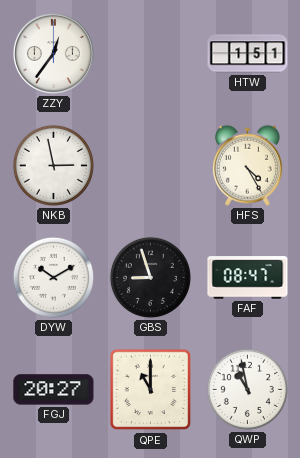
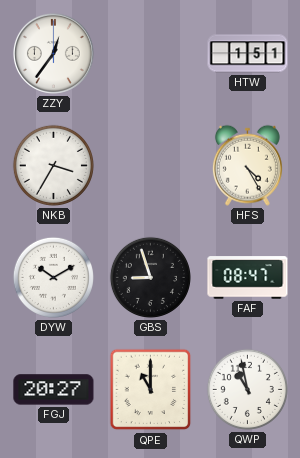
NKB: 2:58 -> 3:35
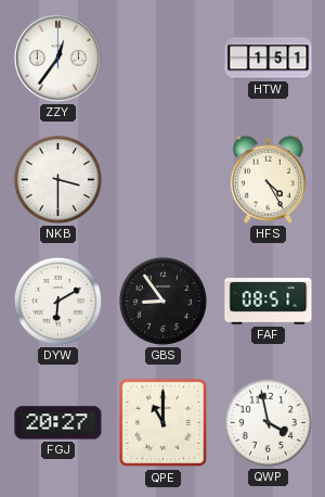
NKB: 3:35 -> 3:30
DYW: 10:10 -> 6:10
GBS: 8:57 -> 8:54
FAF: 08:47 -> 08:51
QWP: 10:58 -> 3:58
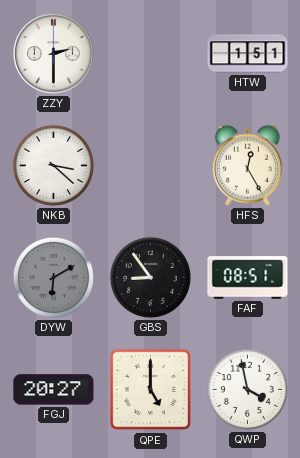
ZZY: 12:36 -> 2:30
NKB: 3:30 -> 3:22
HFS: 4:25 -> 12:25
DYW dial: white -> grey
QPE: 11:00 -> 5:00
